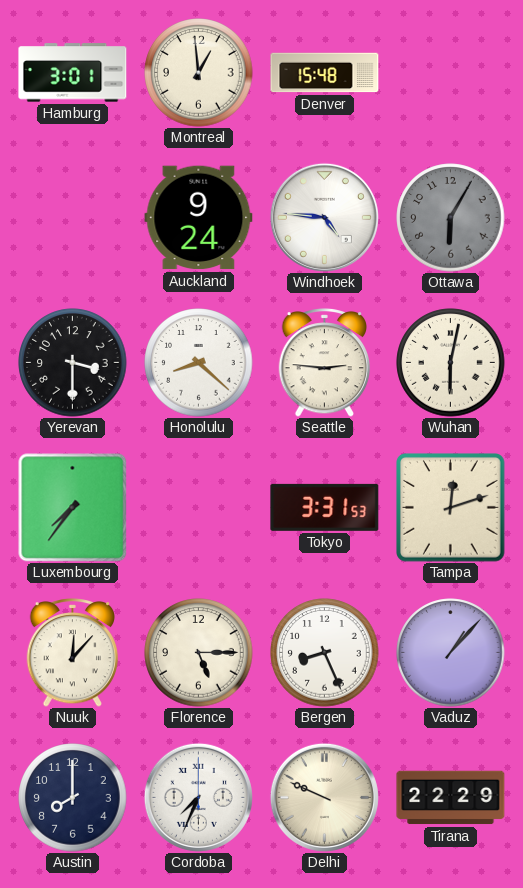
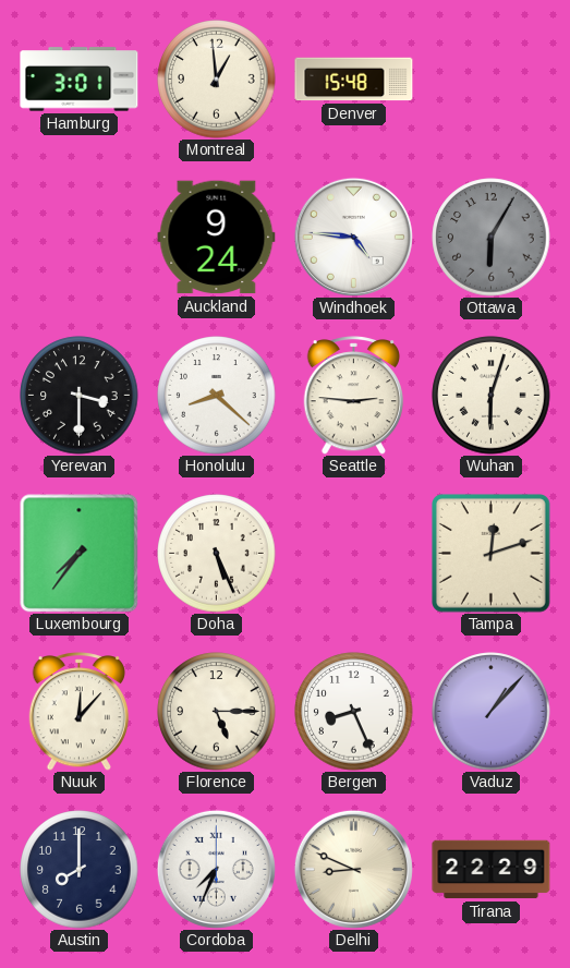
Wuhan: 6:02 -> 6:03
Doha: none -> 5:26
Tokyo: 3:31 -> none
Delhi: 9:49 -> 8:49
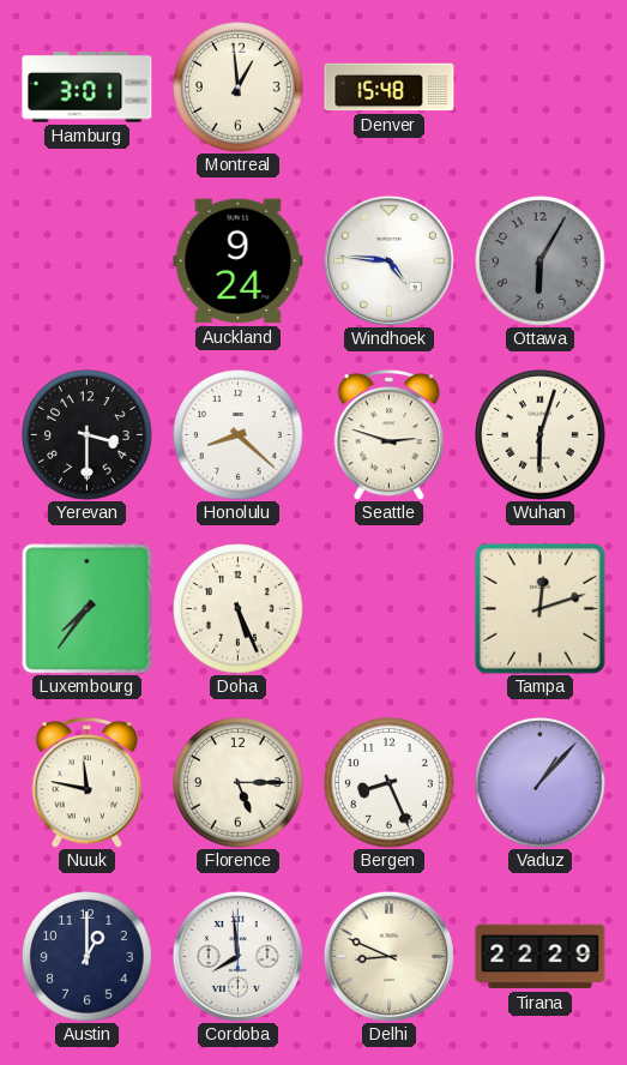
Seattle: 2:46 -> 2:48
Nuuk: 12:07 -> 11:47
Austin: 8:00 -> 1:00
Cordoba: 7:34 -> 7:59
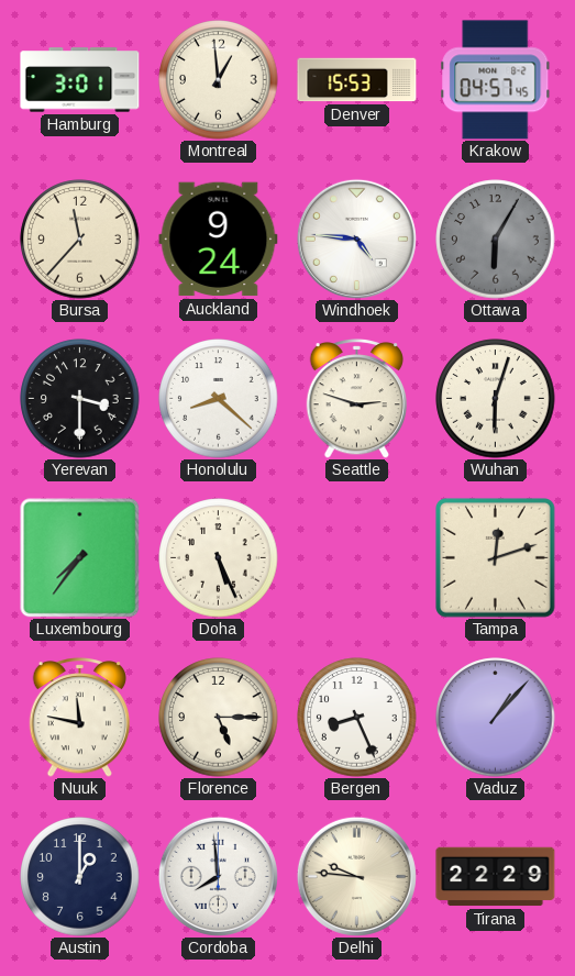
Denver: 15:48 -> 15:53
Krakow: none -> 04:57
Bursa: none -> 11:37
Delhi: 8:49 -> 9:46
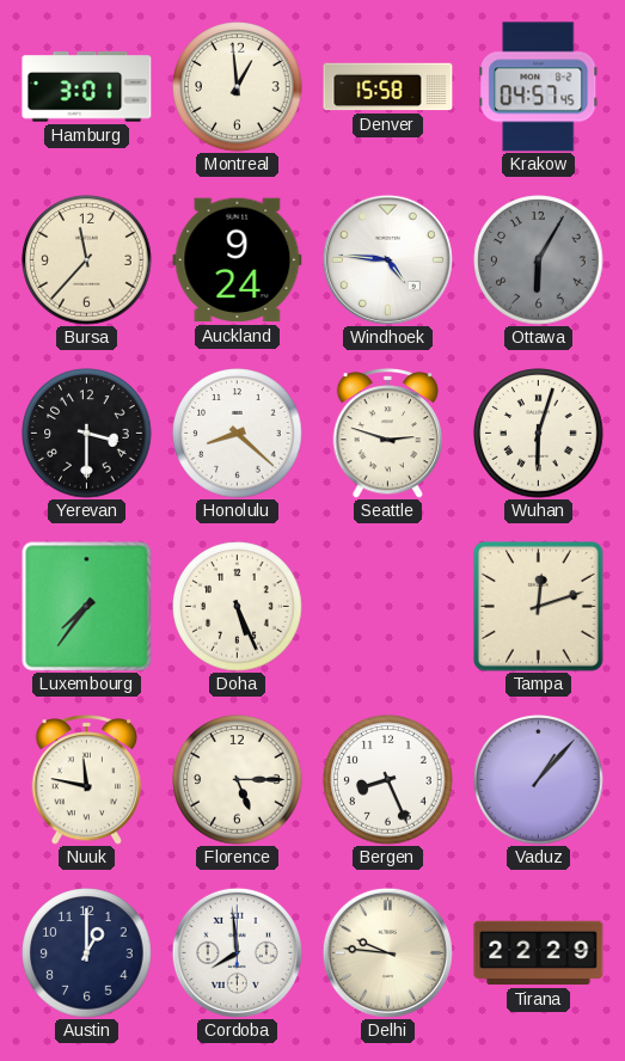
Denver: 15:53 -> 15:58
